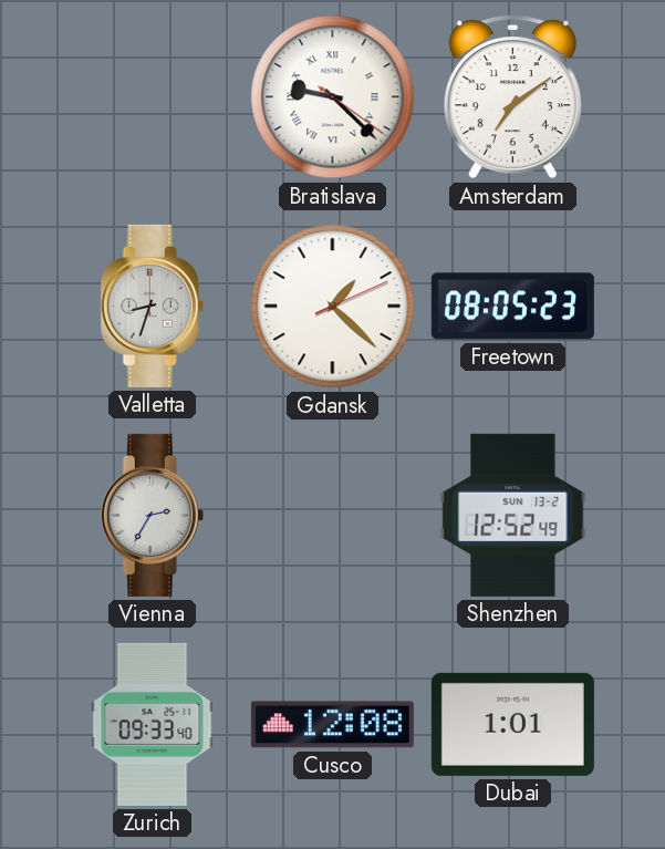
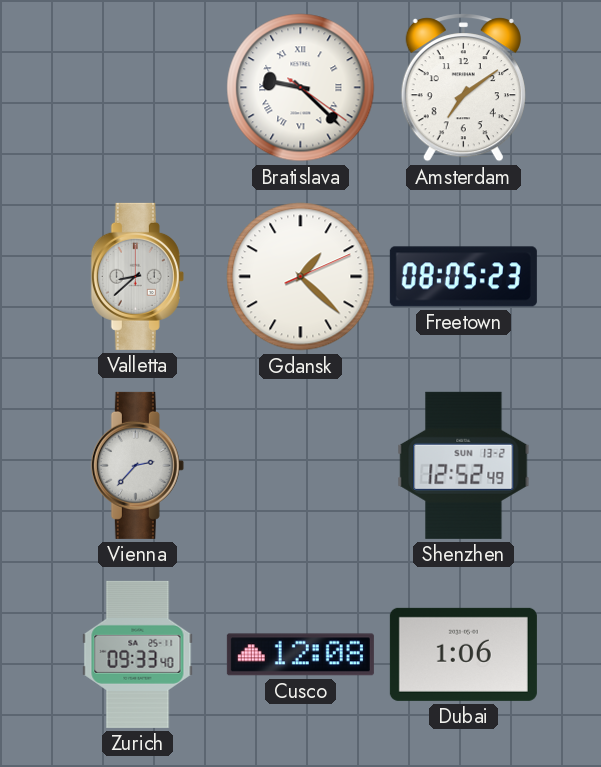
Valletta: 8:33 -> 8:38
Vienna: 2:35 -> 2:37
Dubai: 1:01 -> 1:06
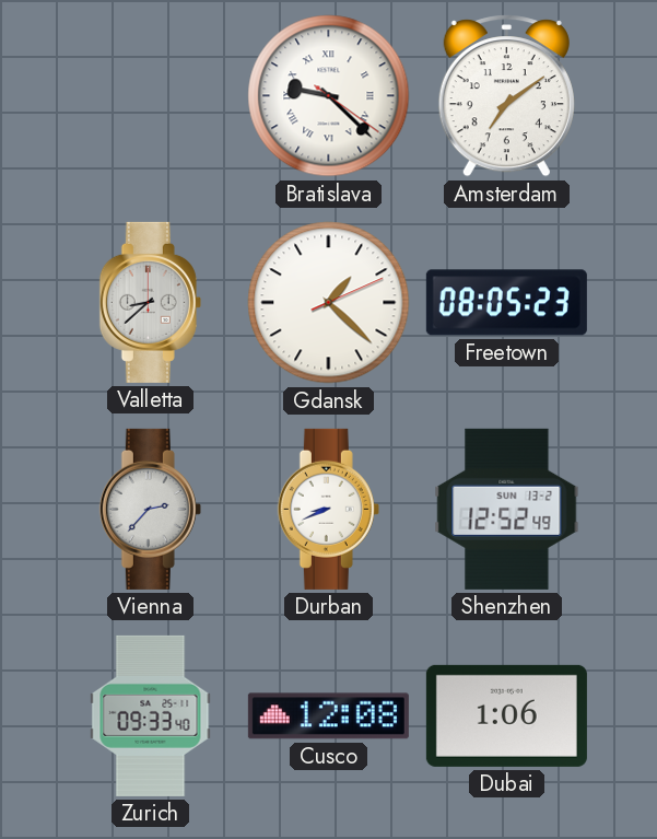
Durban: none -> 8:41
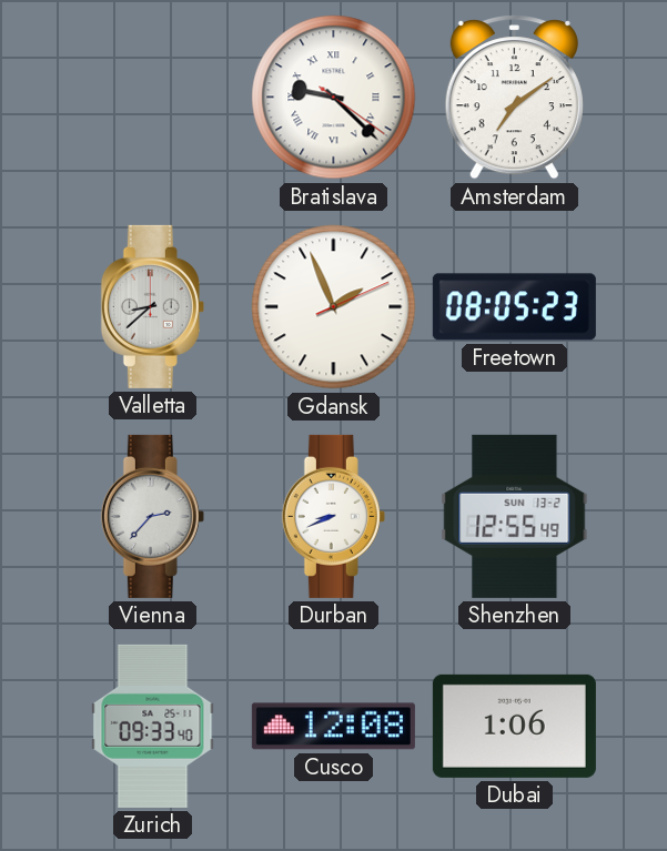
Gdansk: 1:22 -> 1:56
Shenzhen: 12:52 -> 12:55
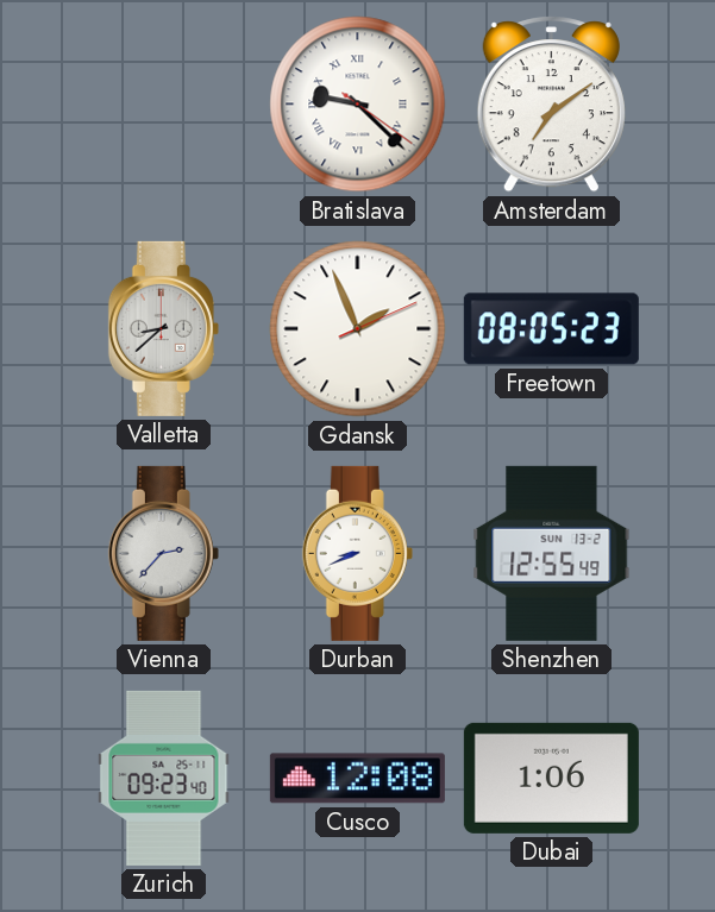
Zurich: 09:33 -> 09:23
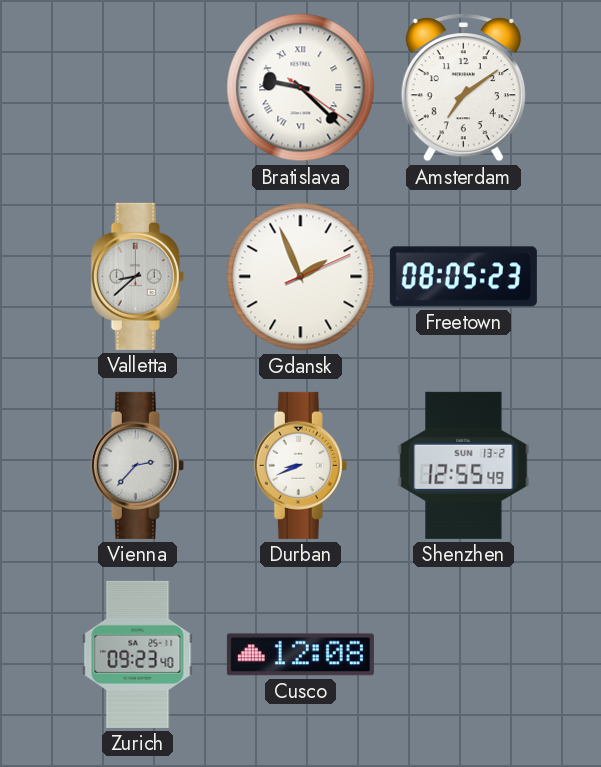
Dubai: 1:06 -> none
